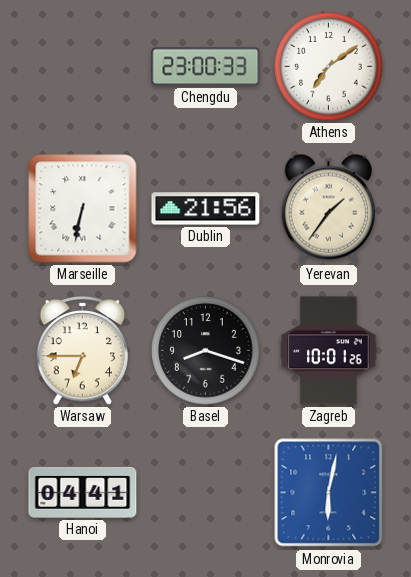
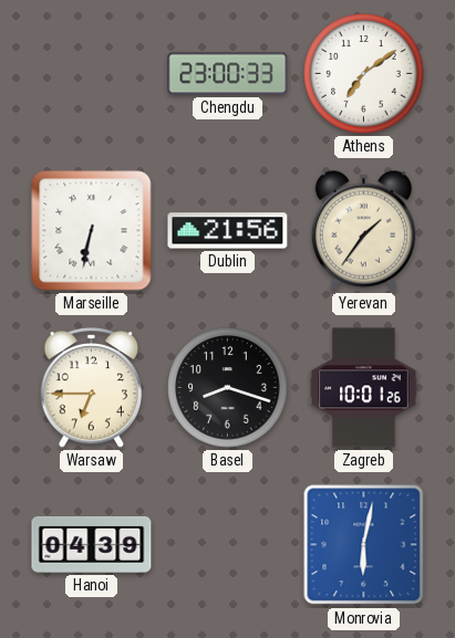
Hanoi: 04:41 -> 04:39
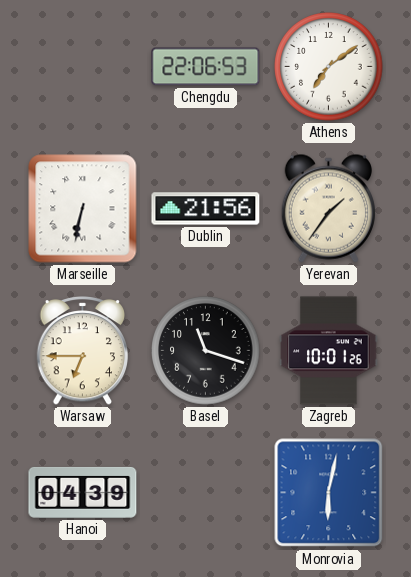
Chengdu: 23:00 -> 22:06
Basel: 8:18 -> 11:18
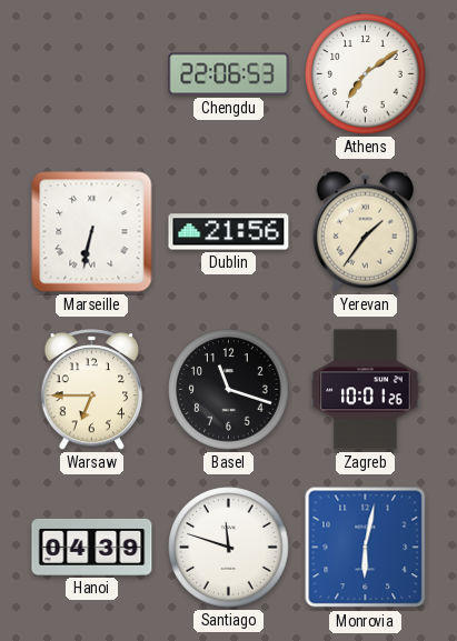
Santiago: none -> 11:48
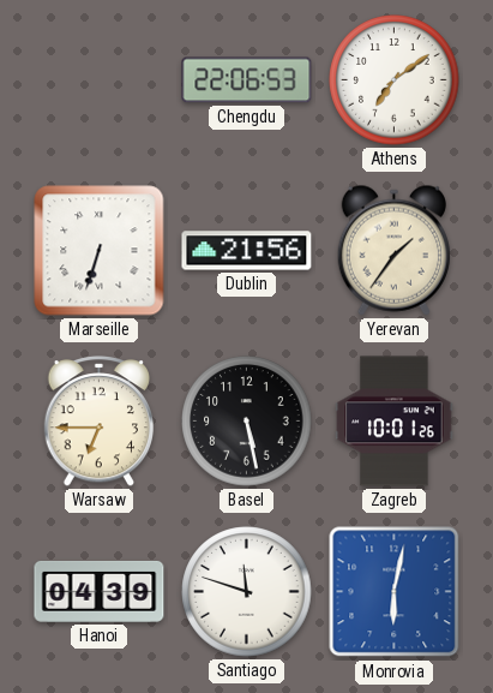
Marseille: 6:32 -> 6:33
Basel: 11:18 -> 5:28
